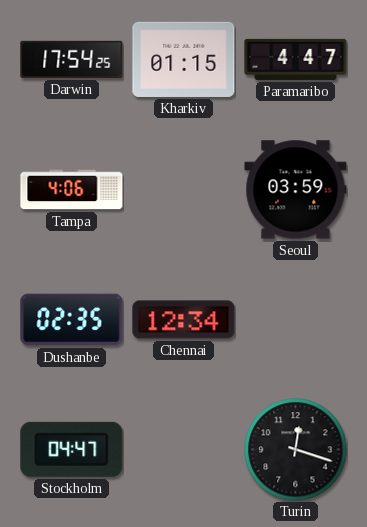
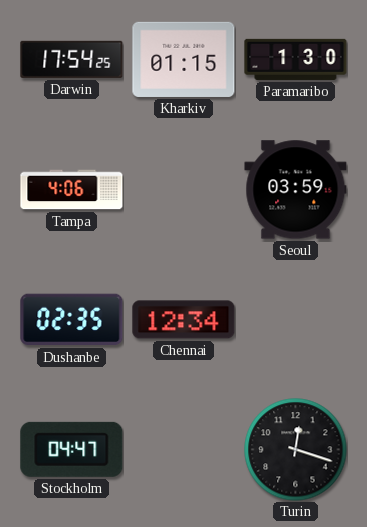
Paramaribo: 4:47 -> 1:30
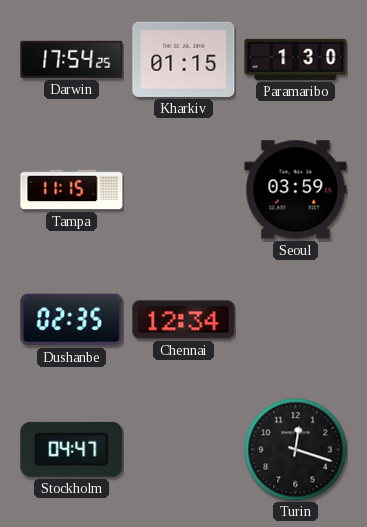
Tampa: 4:06 -> 11:15
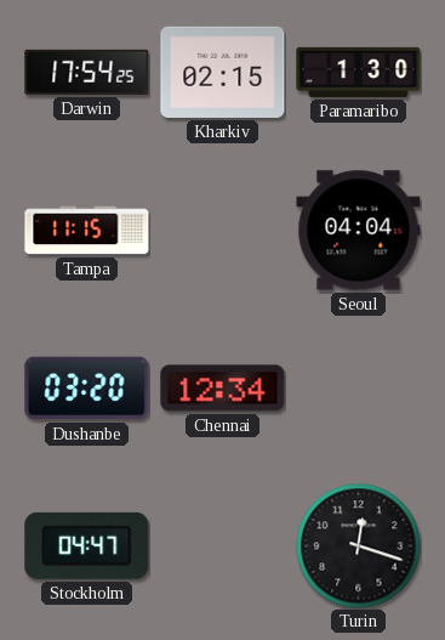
Kharkiv: 01:15 -> 02:15
Seoul: 03:59 -> 04:04
Dushanbe: 02:35 -> 03:20
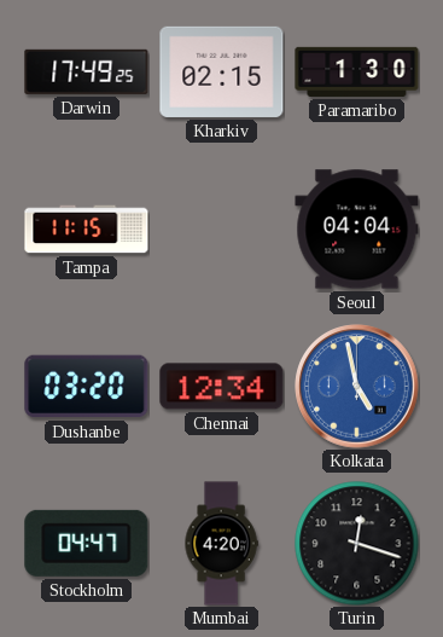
Darwin: 17:54 -> 17:49
Kolkata: none -> 4:58
Mumbai: none -> 4:20
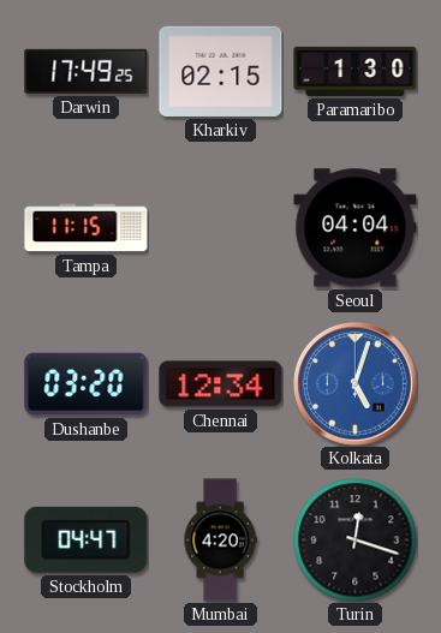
Kolkata: 4:58 -> 5:03
